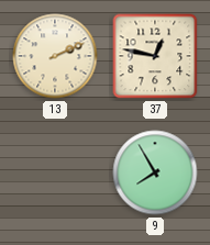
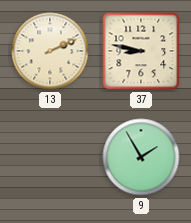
37: 12:47 -> 8:47
9: 7:55 -> 1:55
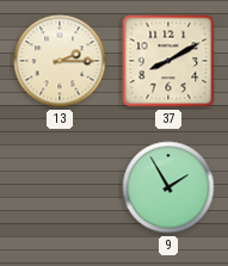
13: 2:11 -> 2:15
37: 8:47 -> 8:10
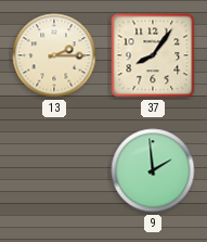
37: 8:10 -> 8:06
9: 1:55 -> 1:59
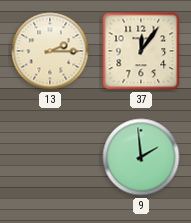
37: 8:06 -> 12:06
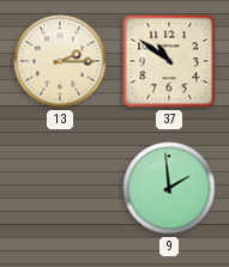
37: 12:06 -> 10:51
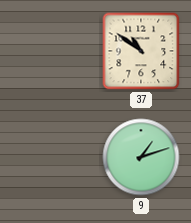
13: 2:15 -> none
9: 1:59 -> 1:12
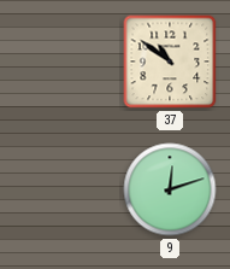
9: 1:12 -> 12:12
